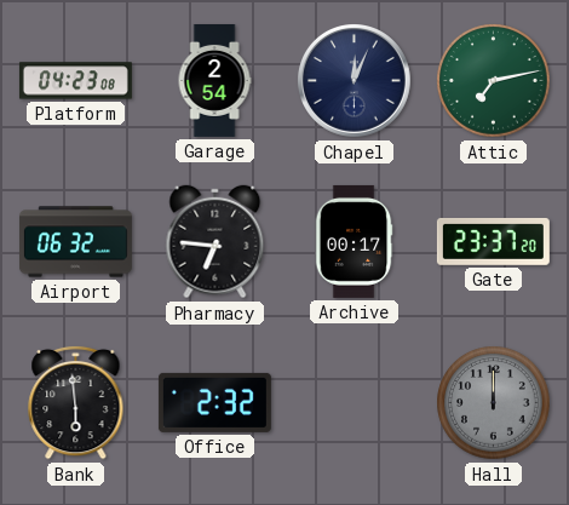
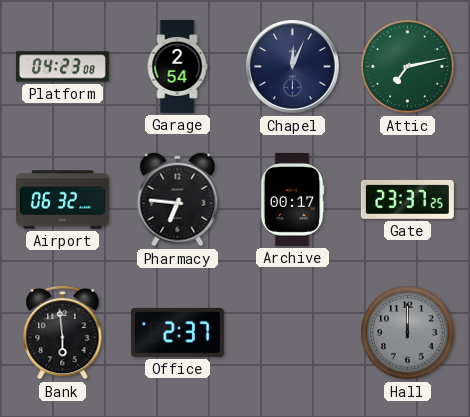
Gate: 23:37:20 -> 23:37:25
Office: 2:32 -> 2:37
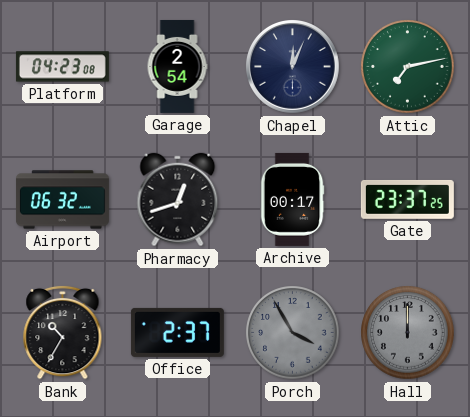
Pharmacy: 6:46 -> 12:42
Bank: 5:59 -> 10:35
Porch: none -> 3:55
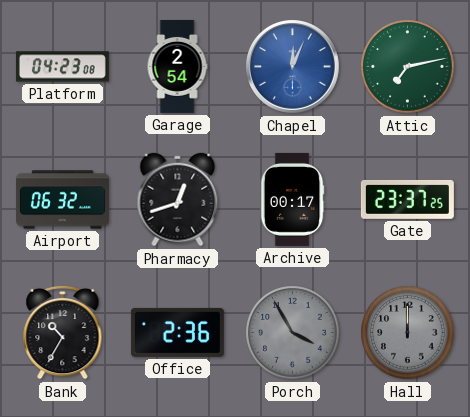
Chapel dial: navy -> blue
Office: 2:37 -> 2:36
